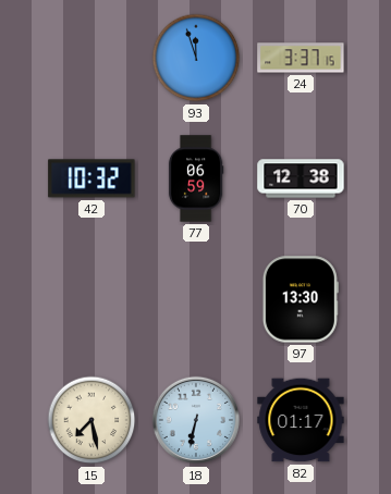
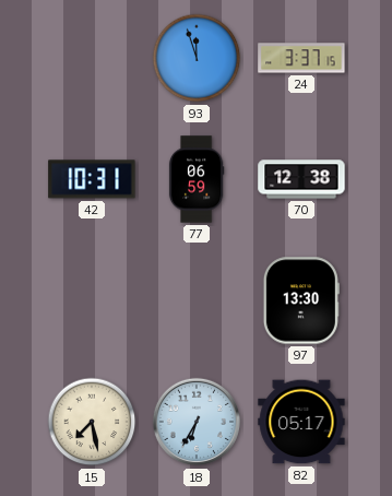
42: 10:32 -> 10:31
18: 6:32 -> 6:35
82: 01:17 -> 05:17
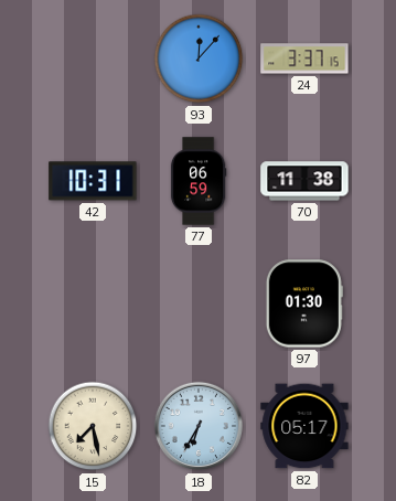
93: 11:57 -> 12:07
70: 12:38 -> 11:38
97: 13:30 -> 01:30
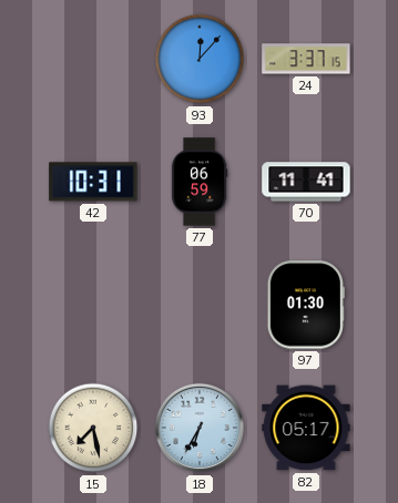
70: 11:38 -> 11:41
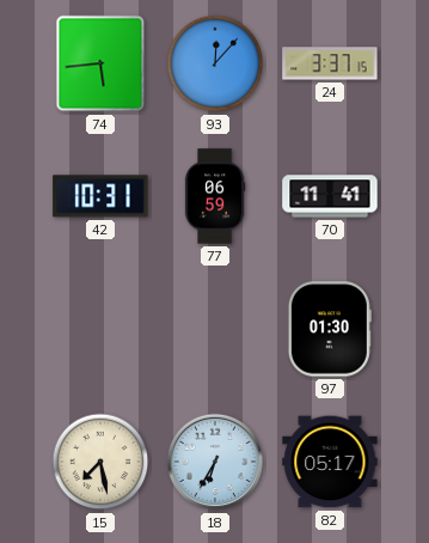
74: none -> 5:44
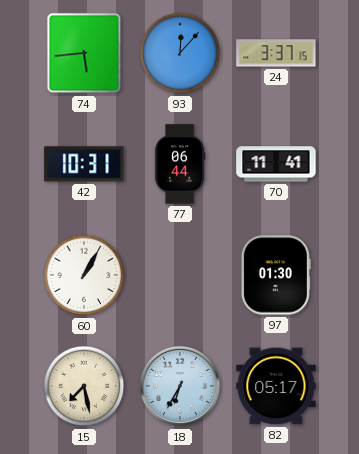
77: 06:59 -> 06:44
60: none -> 1:05
